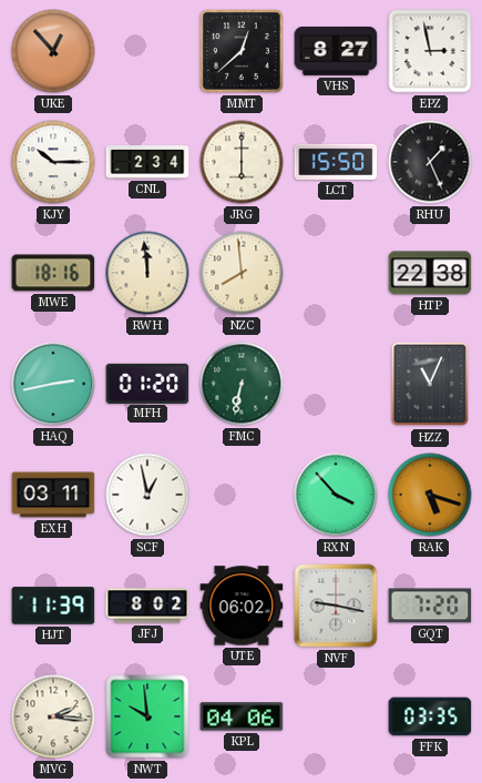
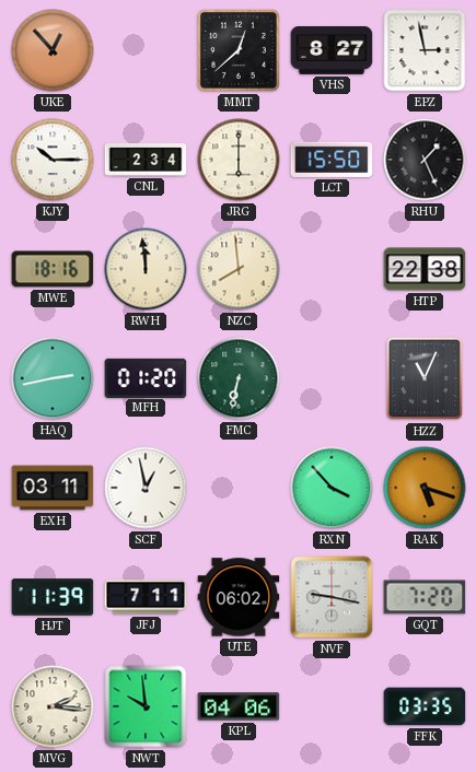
JFJ: 8:02 -> 7:11
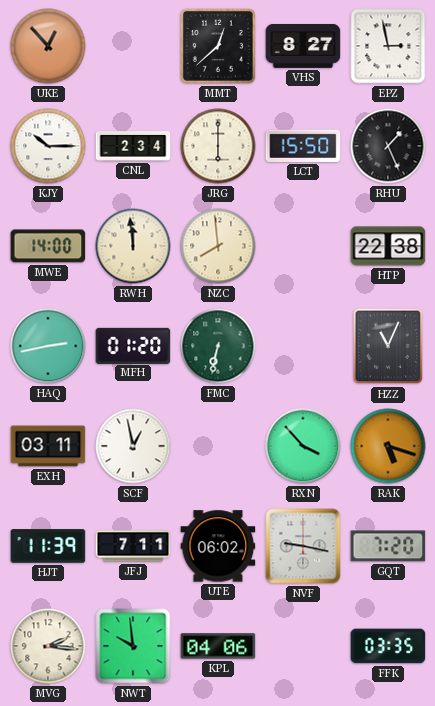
MWE: 18:16 -> 14:00
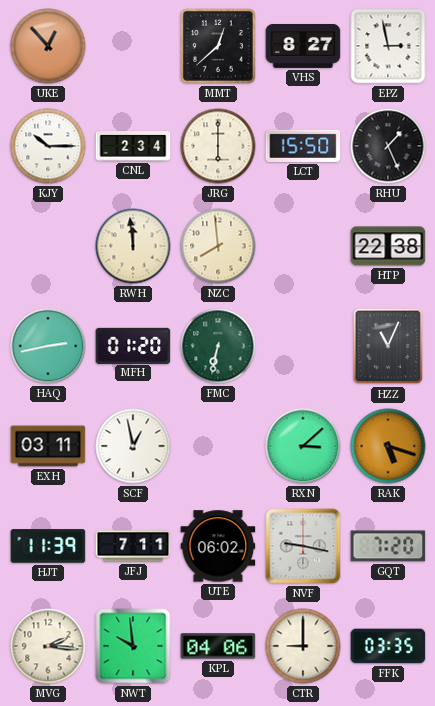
MWE: 14:00 -> none
RXN: 3:53 -> 3:08
CTR: none -> 9:00
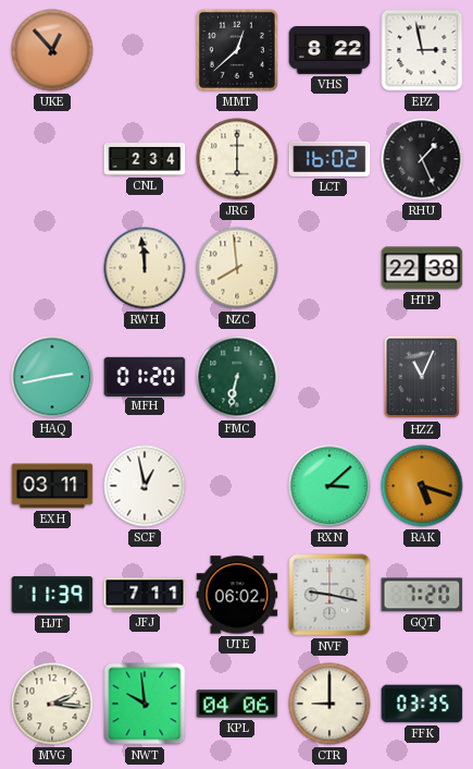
VHS: 8:27 -> 8:22
KJY: 10:15 -> none
LCT: 15:50 -> 16:02
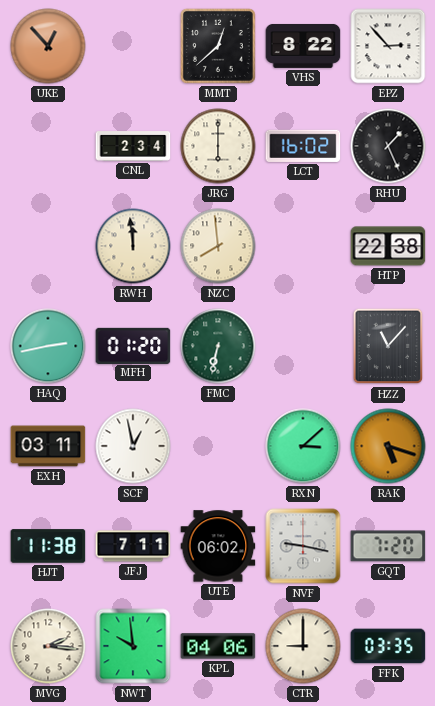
EPZ: 2:58 -> 2:53
HZZ: 11:04 -> 11:07
HJT: 11:39 -> 11:38
